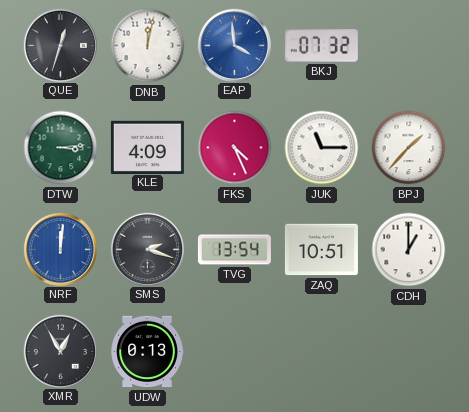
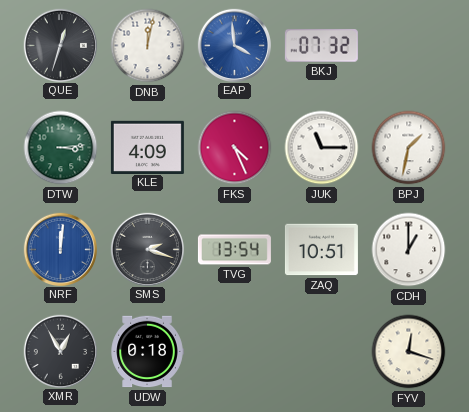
BPJ: 1:37 -> 1:32
UDW: 0:13 -> 0:18
FYV: none -> 12:18
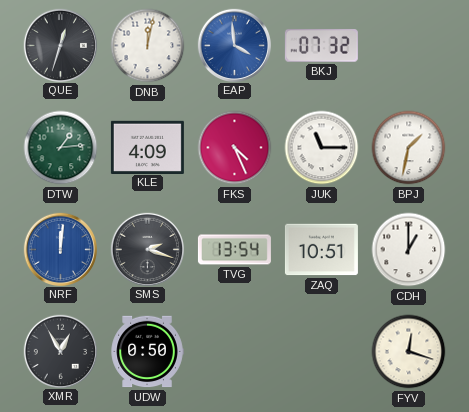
DTW: 3:14 -> 1:14
UDW: 0:18 -> 0:50
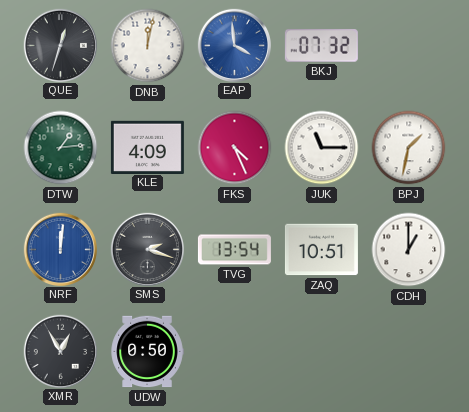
FYV: 12:18 -> none
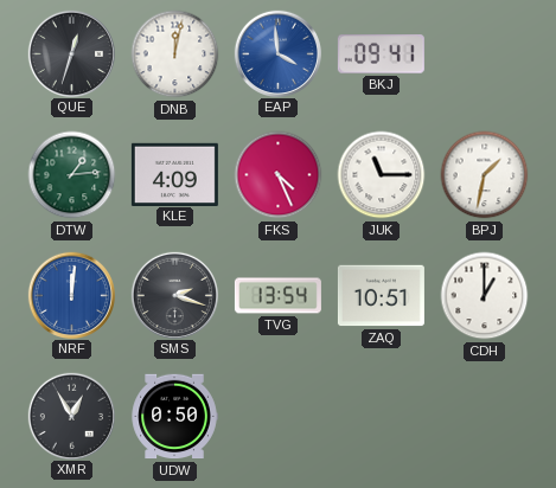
BKJ: 07:32 -> 09:41
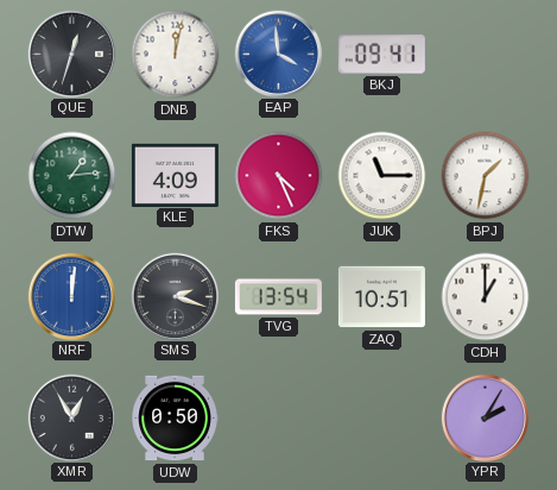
YPR: none -> 2:05
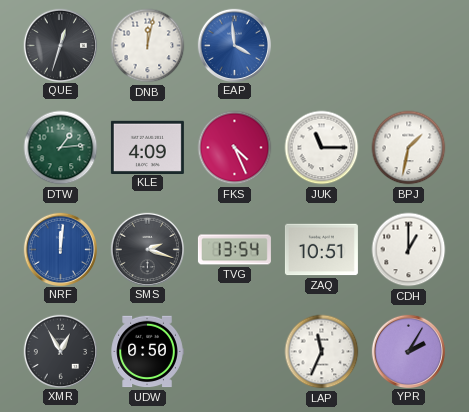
BKJ: 09:41 -> none
LAP: none -> 11:34
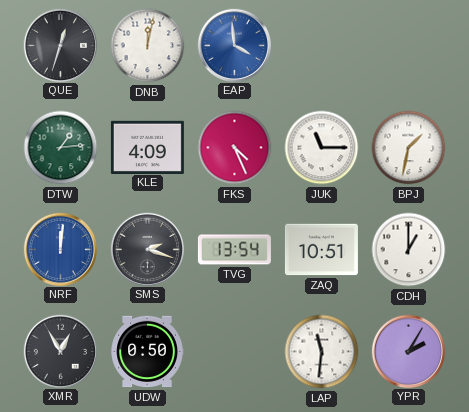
LAP: 11:34 -> 11:31
